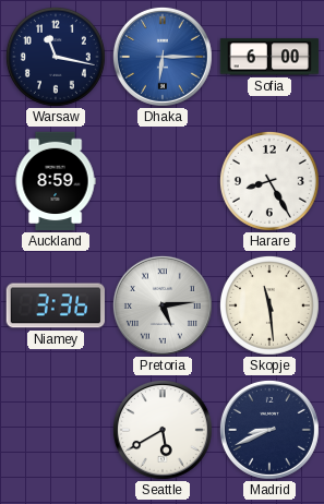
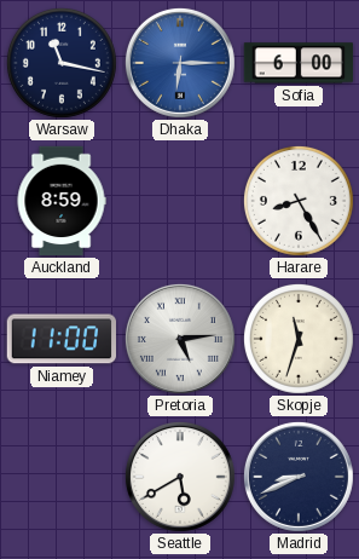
Niamey: 3:36 -> 11:00
Skopje: 11:29 -> 11:33
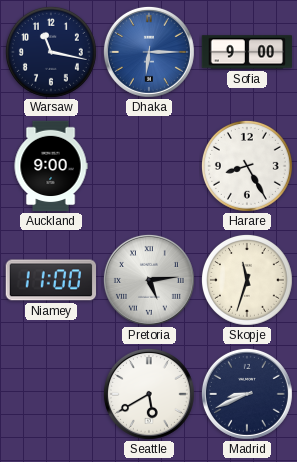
Sofia: 6:00 -> 9:00
Auckland: 8:59 -> 9:00
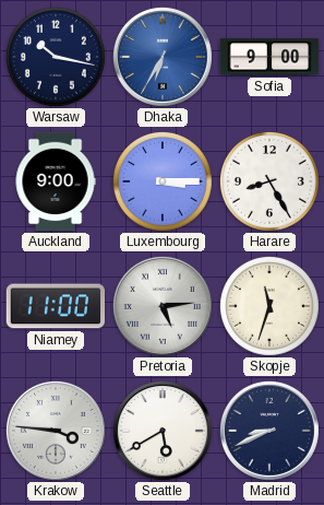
Warsaw: 11:17 -> 10:17
Dhaka: 6:15 -> 6:35
Luxembourg: none -> 3:15
Krakow: none -> 3:46
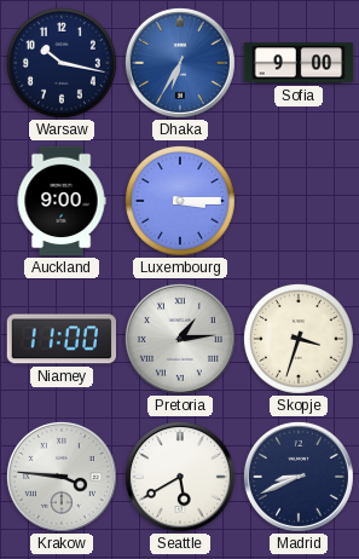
Harare: 8:25 -> none
Pretoria: 5:14 -> 1:14
Skopje: 11:33 -> 3:33
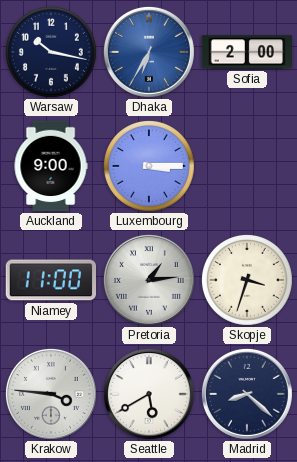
Sofia: 9:00 -> 2:00
Madrid: 8:41 -> 8:22
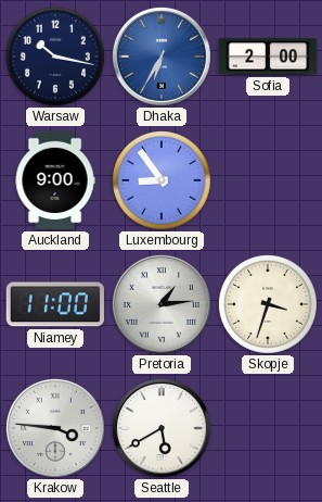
Luxembourg: 3:15 -> 8:54
Madrid: 8:22 -> none
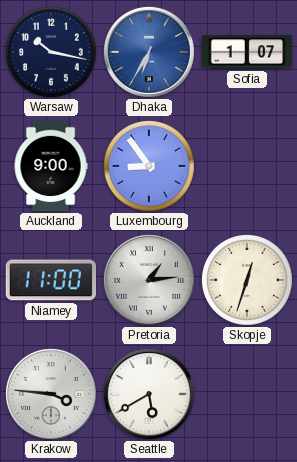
Sofia: 2:00 -> 1:07
Skopje: 3:33 -> 12:33
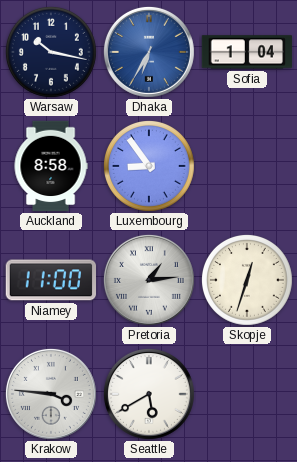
Sofia: 1:07 -> 1:04
Auckland: 9:00 -> 8:58
